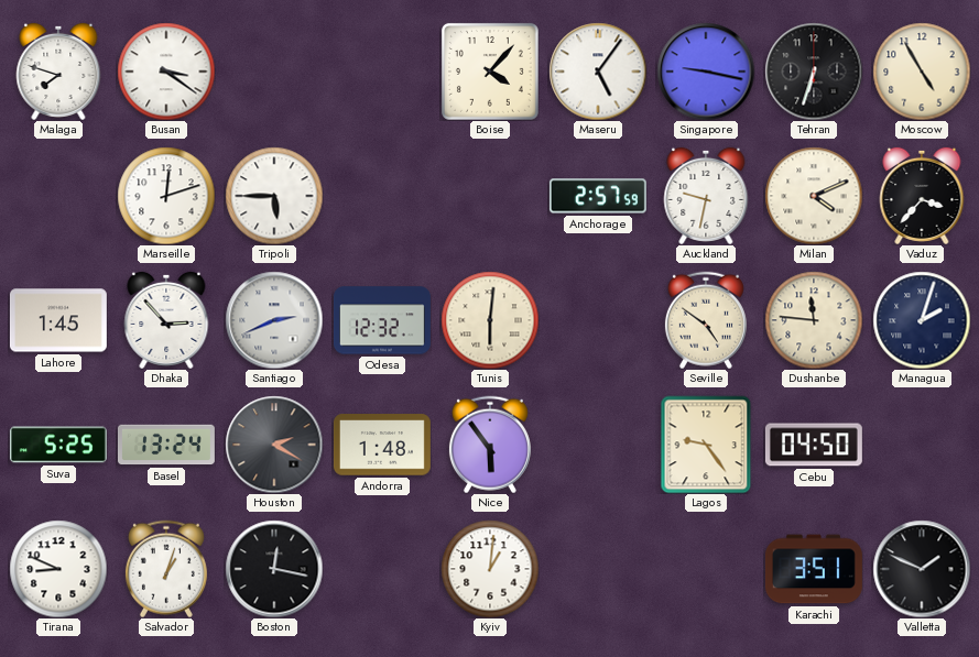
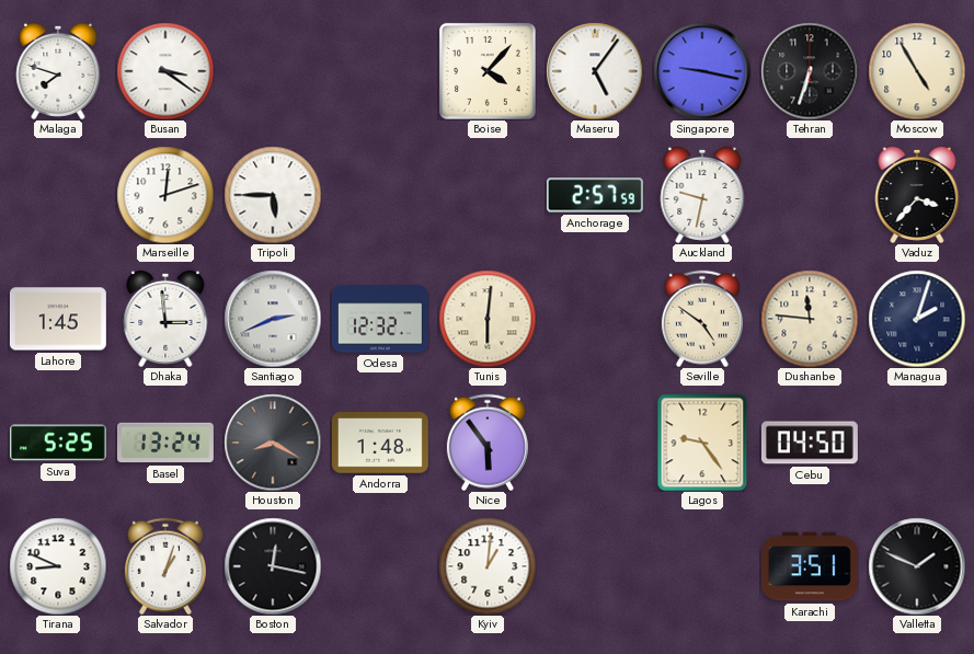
Milan: 4:11 -> none
Dhaka: 2:53 -> 2:59
Houston: 2:20 -> 8:20
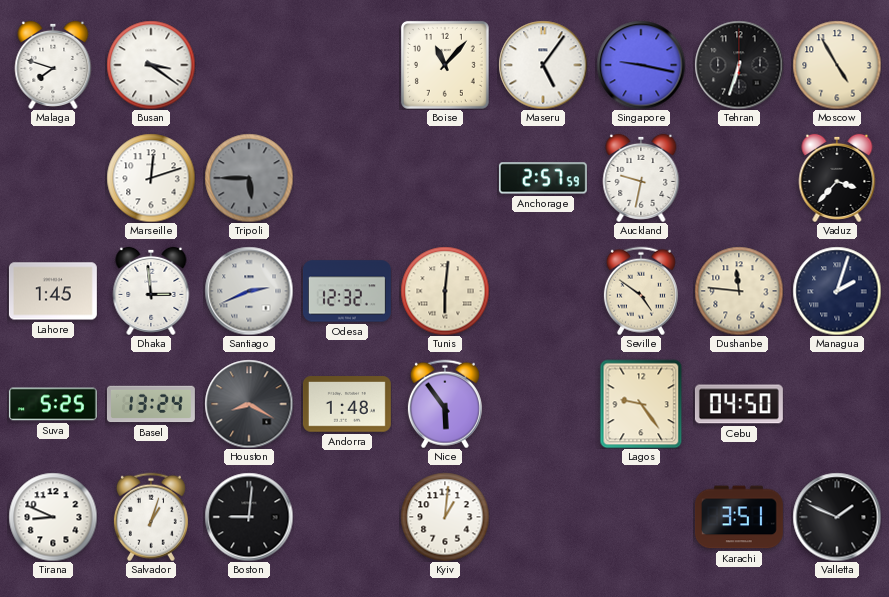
Boise: 4:07 -> 11:07
Tripoli dial: white -> grey
Boston: 12:17 -> 9:01
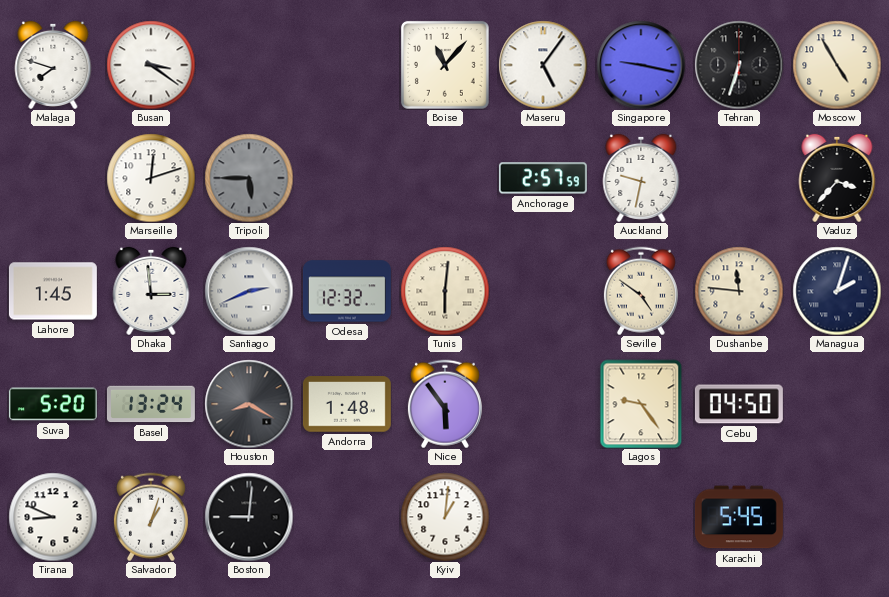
Suva: 5:25 -> 5:20
Karachi: 3:51 -> 5:45
Valletta: 1:49 -> none
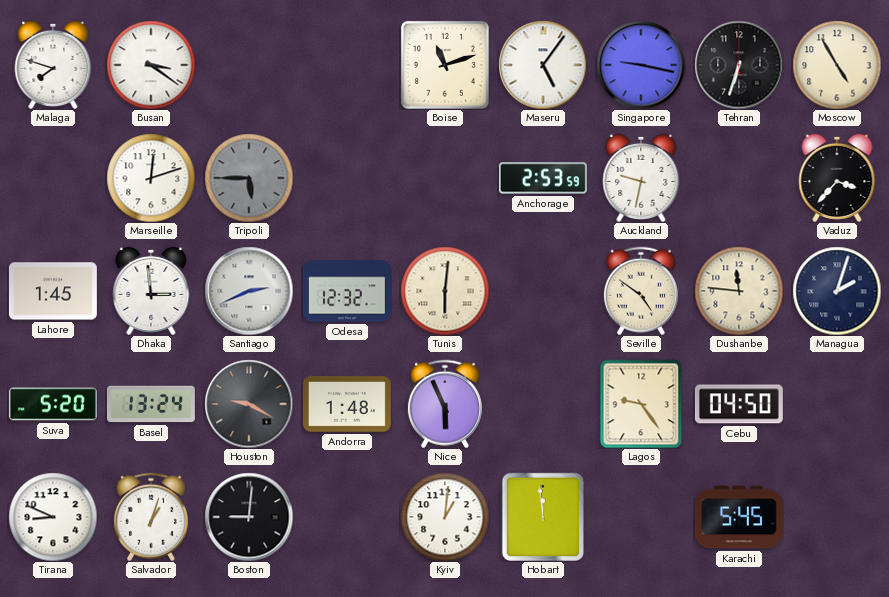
Boise: 11:07 -> 11:12
Anchorage: 2:57 -> 2:53
Houston: 8:20 -> 9:20
Nice: 5:54 -> 5:56
Hobart: none -> 11:59
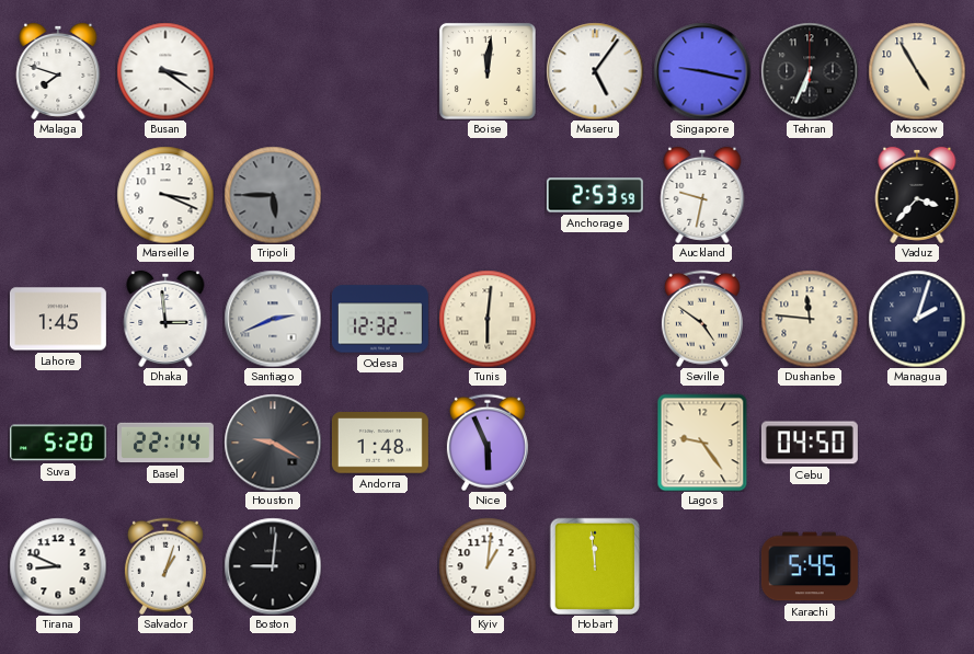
Boise: 11:12 -> 12:01
Tehran: 6:33 -> 6:34
Marseille: 12:12 -> 3:19
Basel: 13:24 -> 22:14
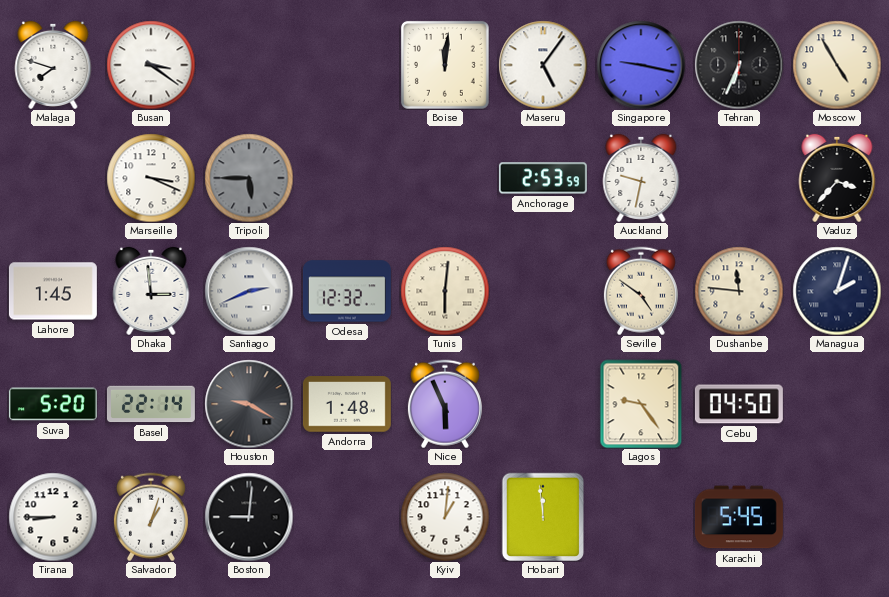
Tirana: 8:49 -> 8:45
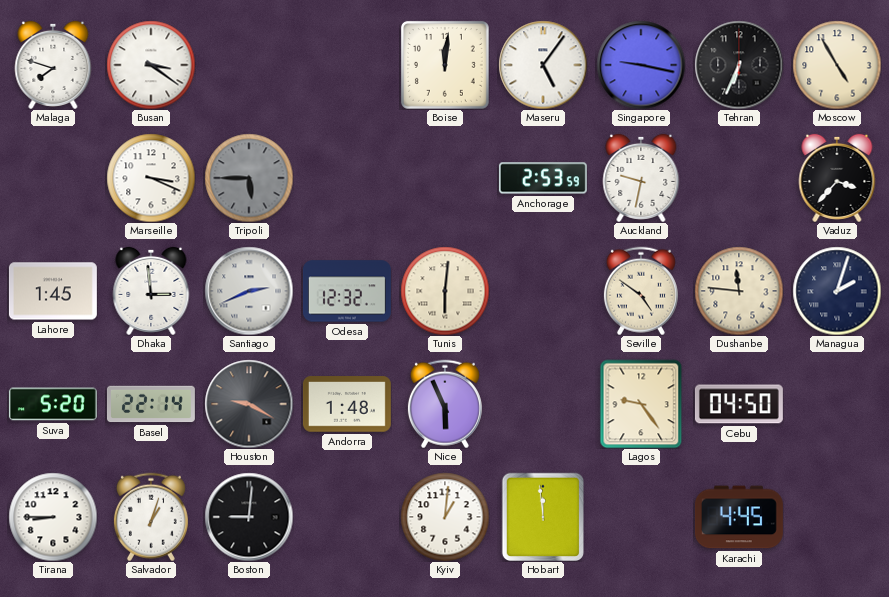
Karachi: 5:45 -> 4:45
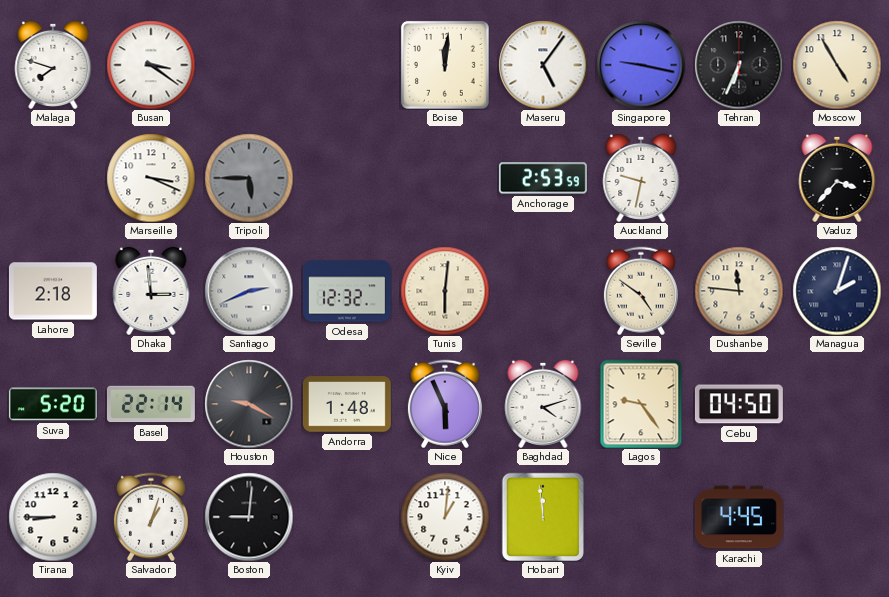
Lahore: 1:45 -> 2:18
Baghdad: none -> 4:12
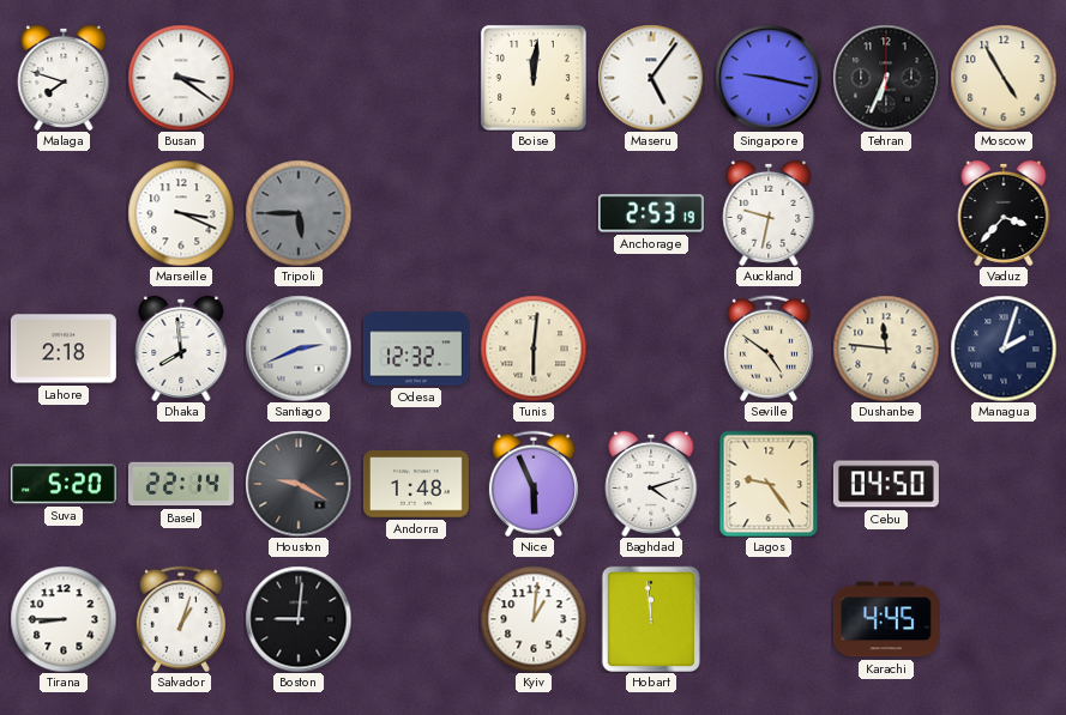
Anchorage: 2:53:59 -> 2:53:19
Dhaka: 2:59 -> 7:59
